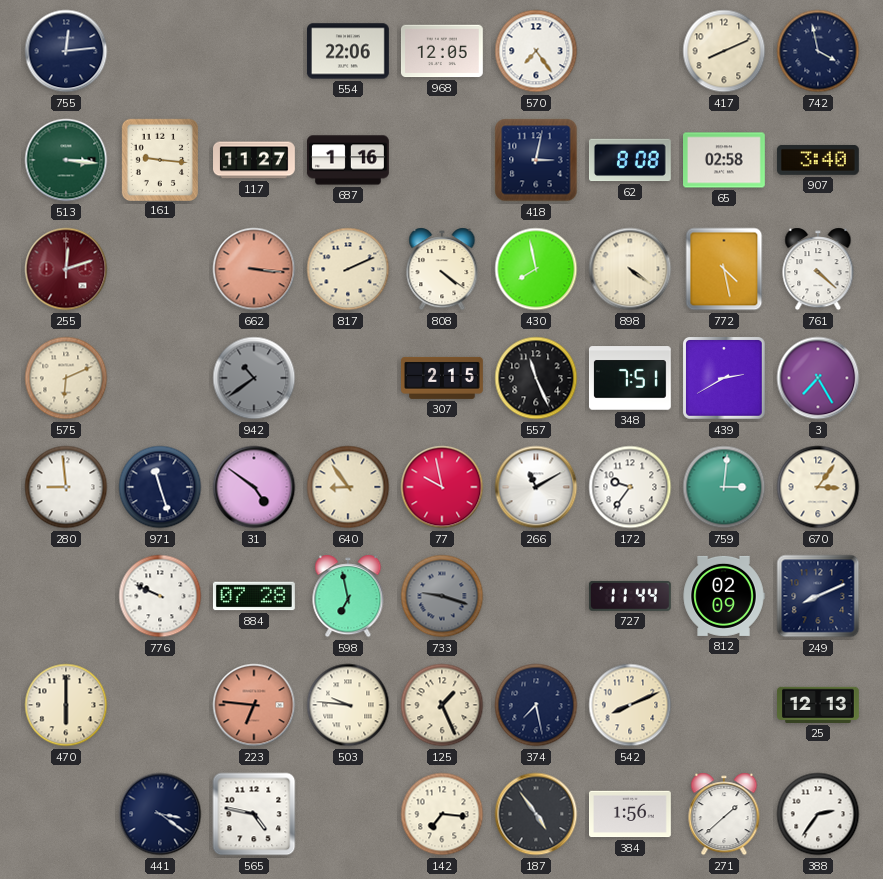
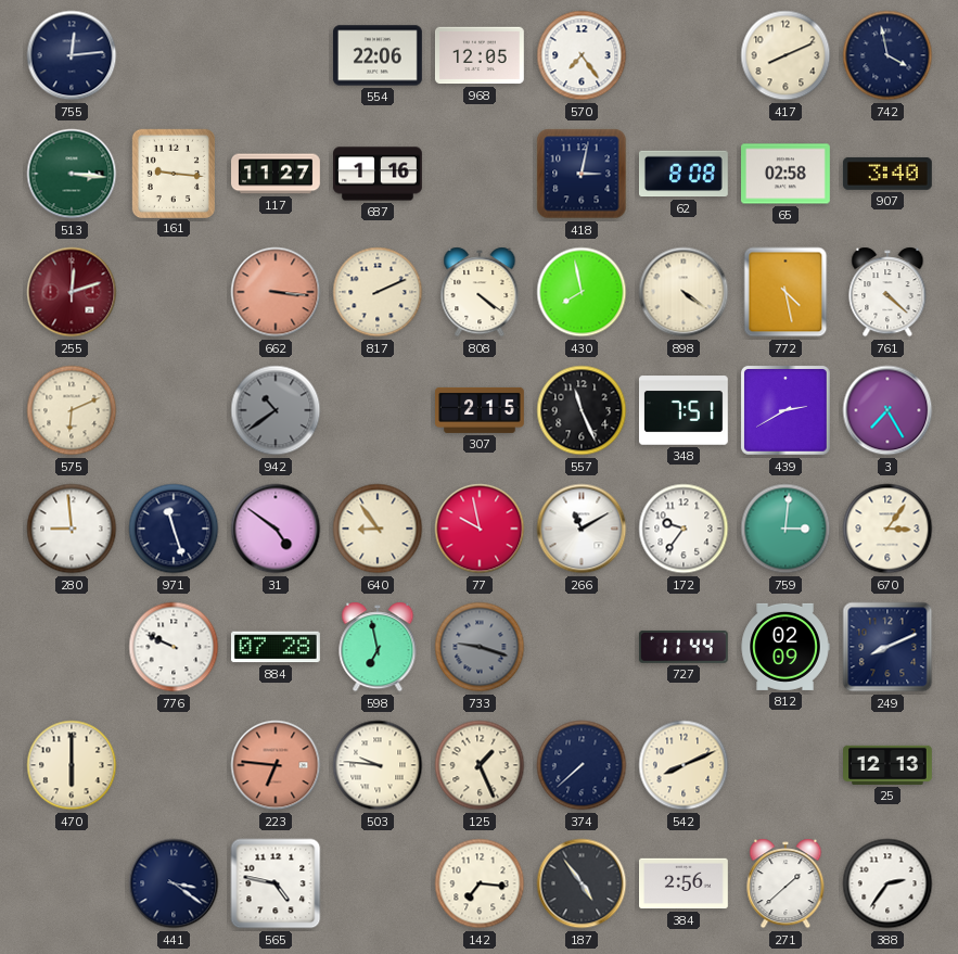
374: 7:28 -> 7:38
384: 1:56 -> 2:56
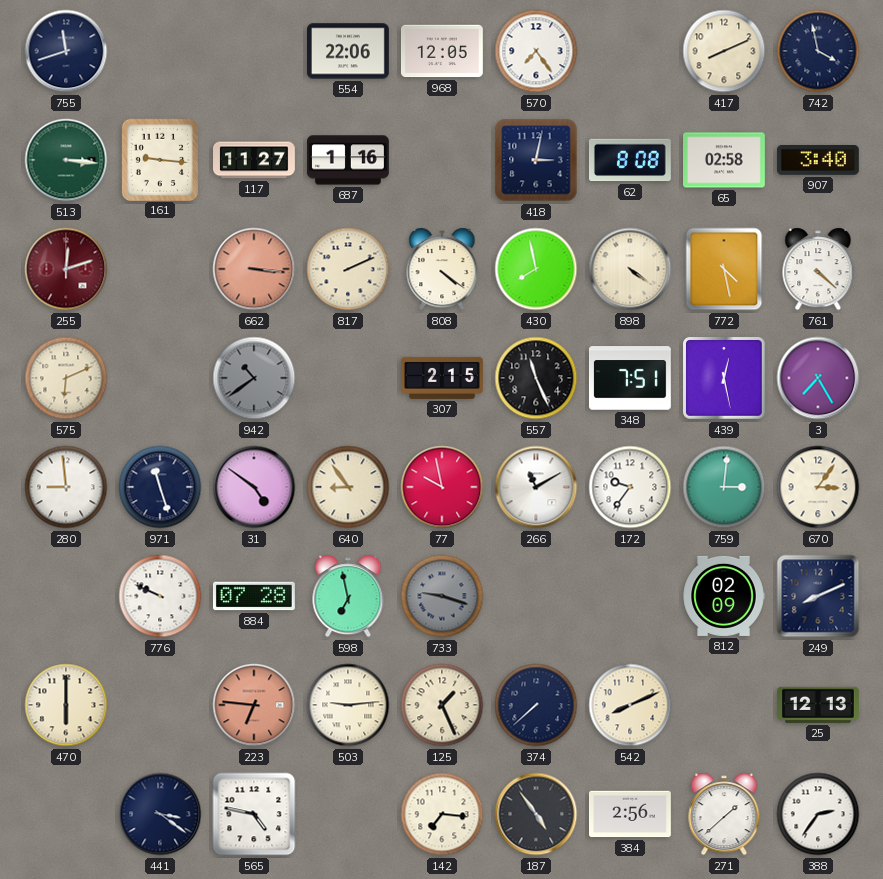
755: 12:14 -> 11:42
439: 2:40 -> 12:28
727: 11:44 -> none
503: 9:46 -> 9:14
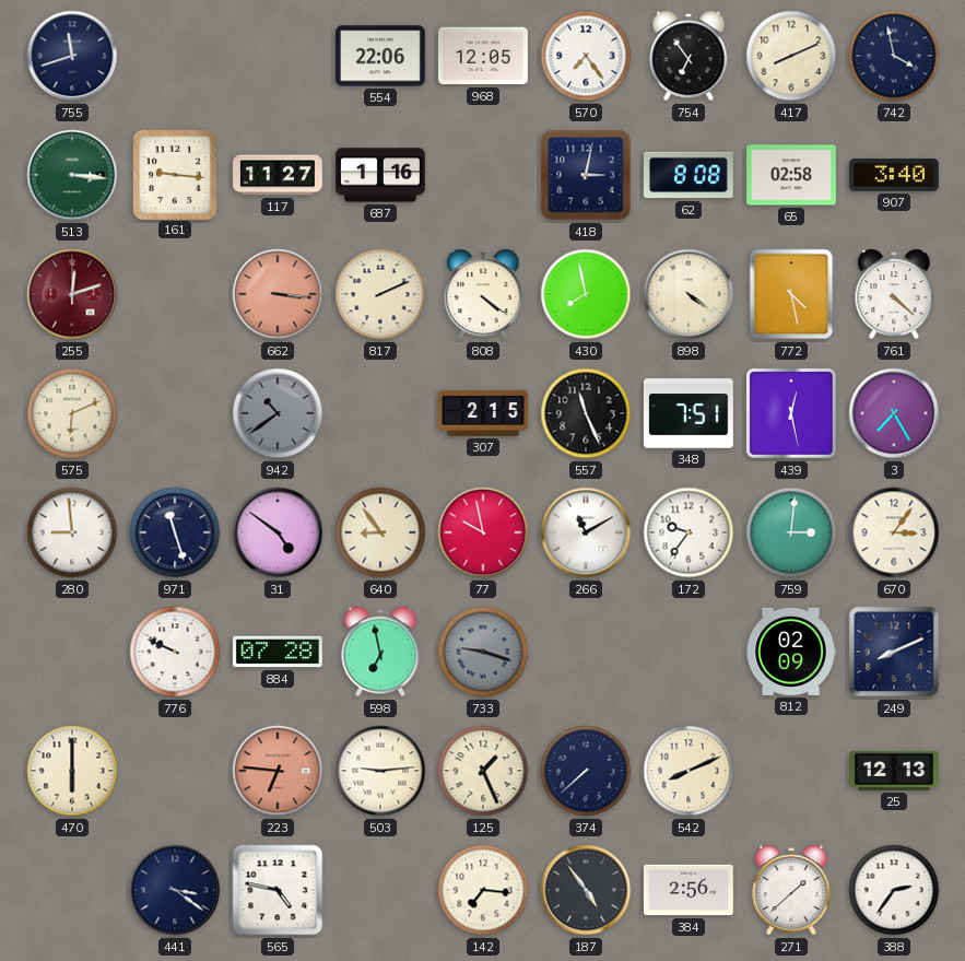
754: none -> 6:54
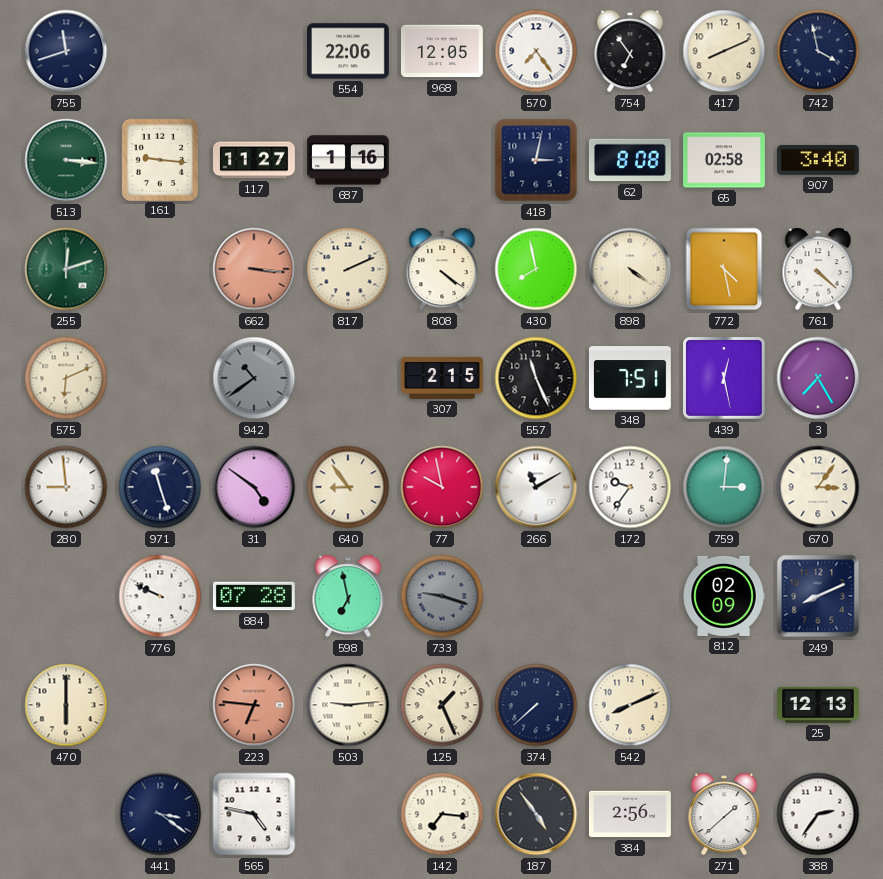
255 dial: burgundy -> green
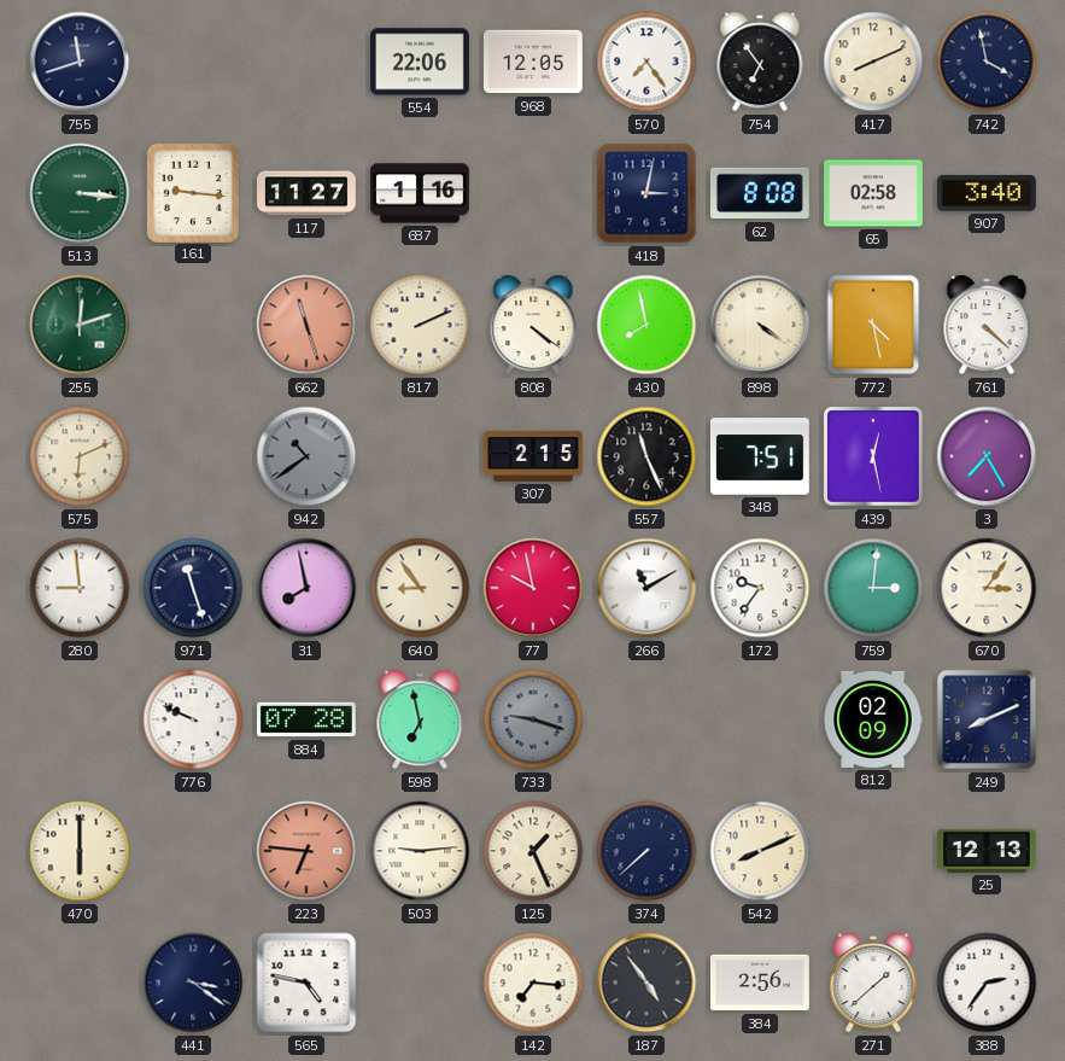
662: 3:16 -> 11:27
31: 4:51 -> 7:58
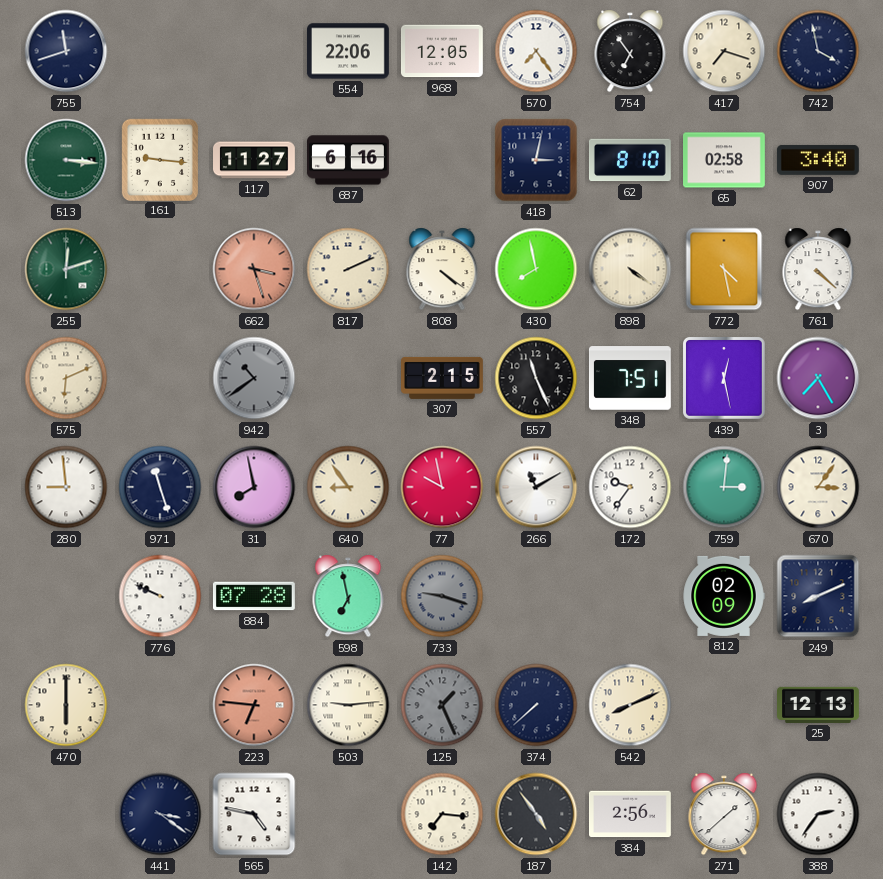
417: 8:11 -> 7:18
687: 1:16 -> 6:16
62: 8:08 -> 8:10
662: 11:27 -> 3:27
125 dial: cream -> grey
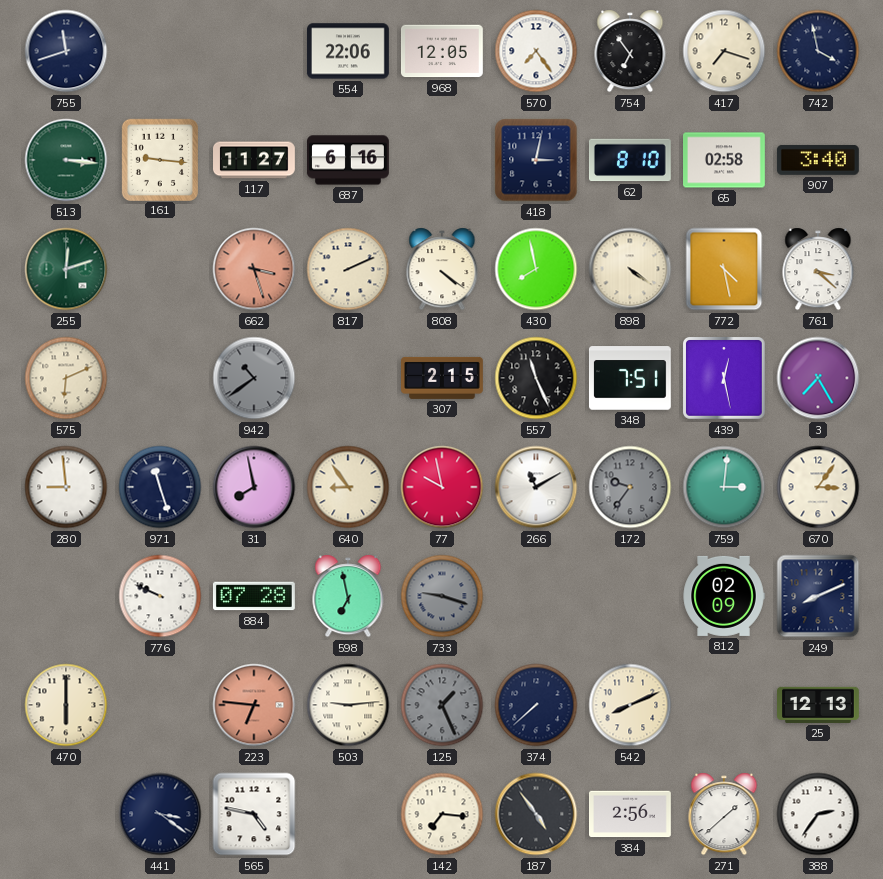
761: 4:22 -> 3:22
172 dial: white -> grey
